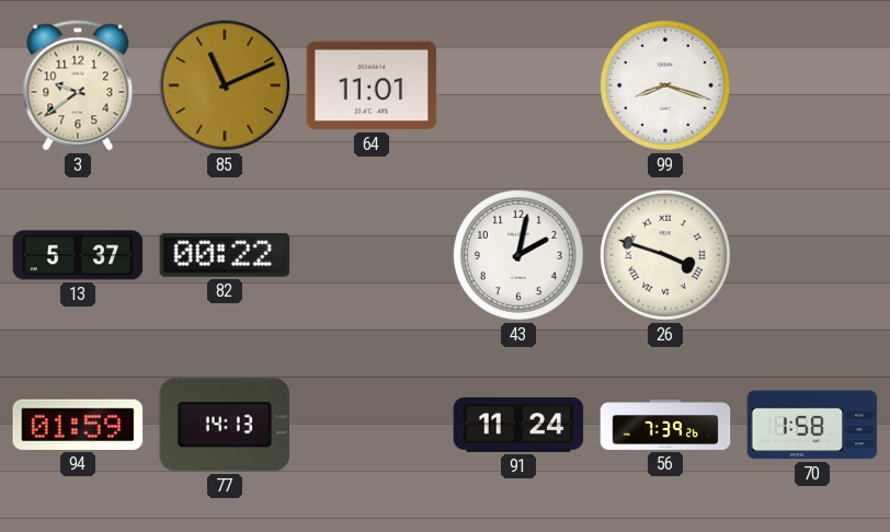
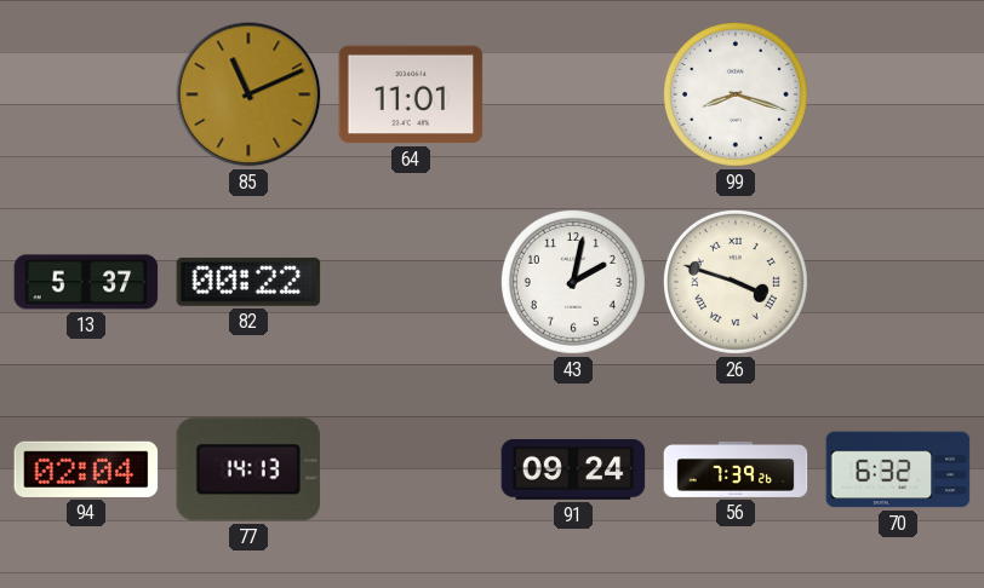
3: 9:39 -> none
94: 01:59 -> 02:04
91: 11:24 -> 09:24
70: 1:58 -> 6:32
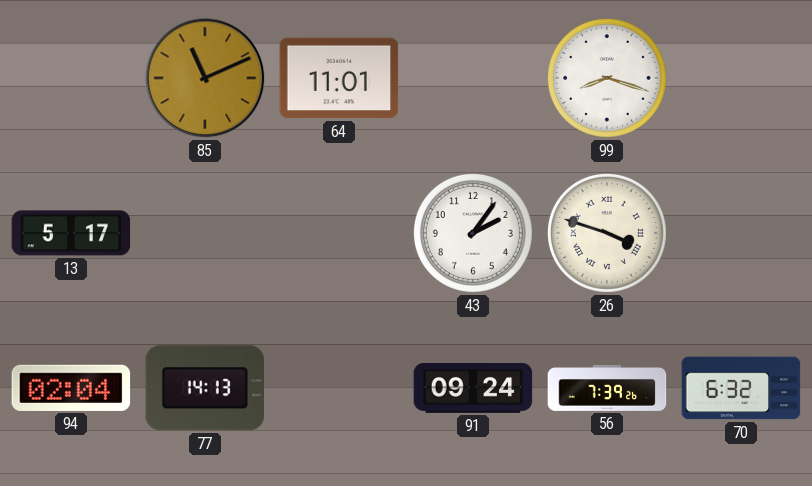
13: 5:37 -> 5:17
82: 00:22 -> none
43: 2:02 -> 2:06
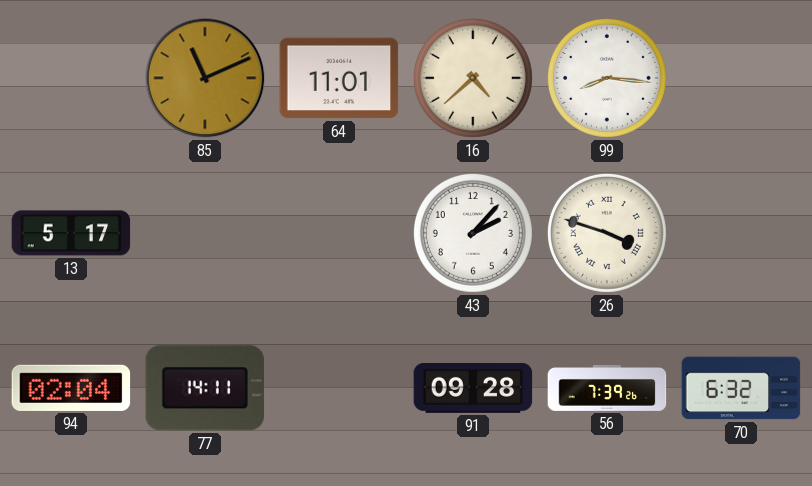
16: none -> 4:38
99: 8:18 -> 8:16
43: 2:06 -> 2:07
77: 14:13 -> 14:11
91: 09:24 -> 09:28
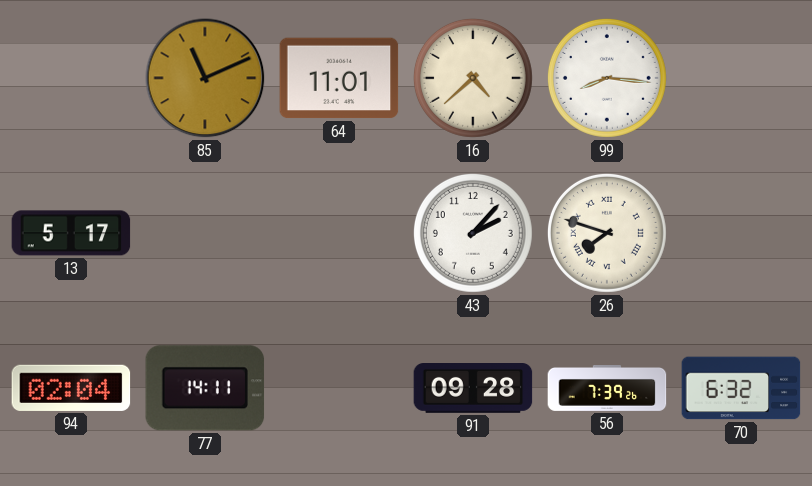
26: 3:48 -> 7:48
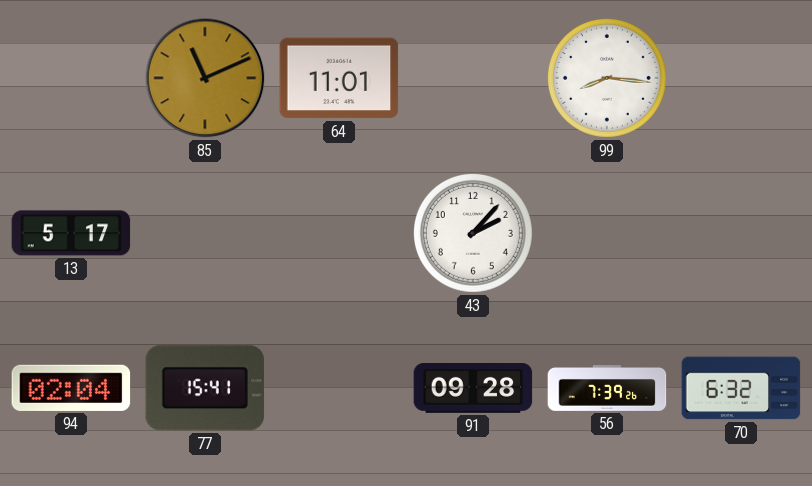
16: 4:38 -> none
26: 7:48 -> none
77: 14:11 -> 15:41
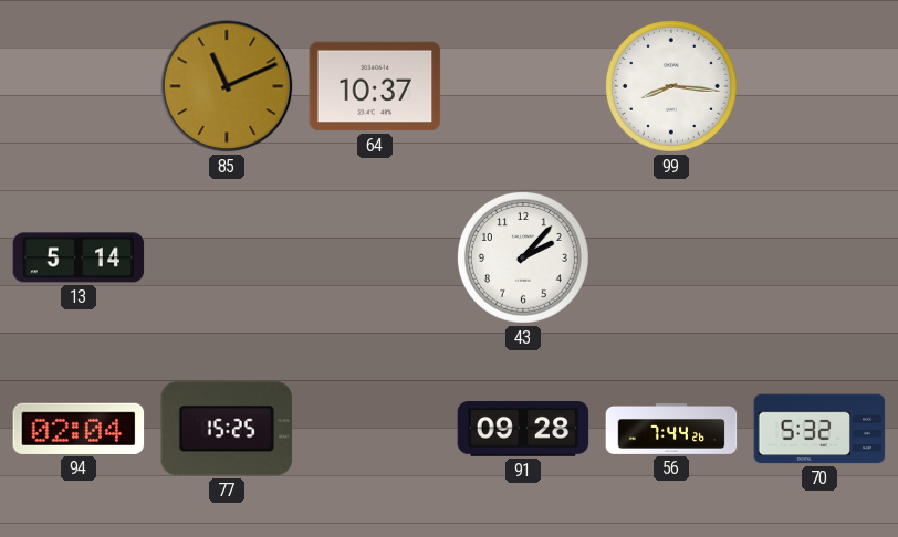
64: 11:01 -> 10:37
13: 5:17 -> 5:14
77: 15:41 -> 15:25
56: 7:39 -> 7:44
70: 6:32 -> 5:32
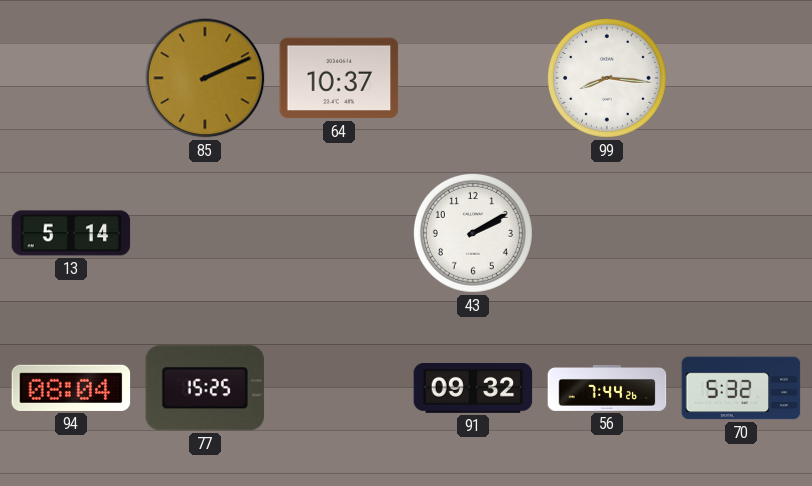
85: 11:11 -> 2:11
43: 2:07 -> 2:10
94: 02:04 -> 08:04
91: 09:28 -> 09:32
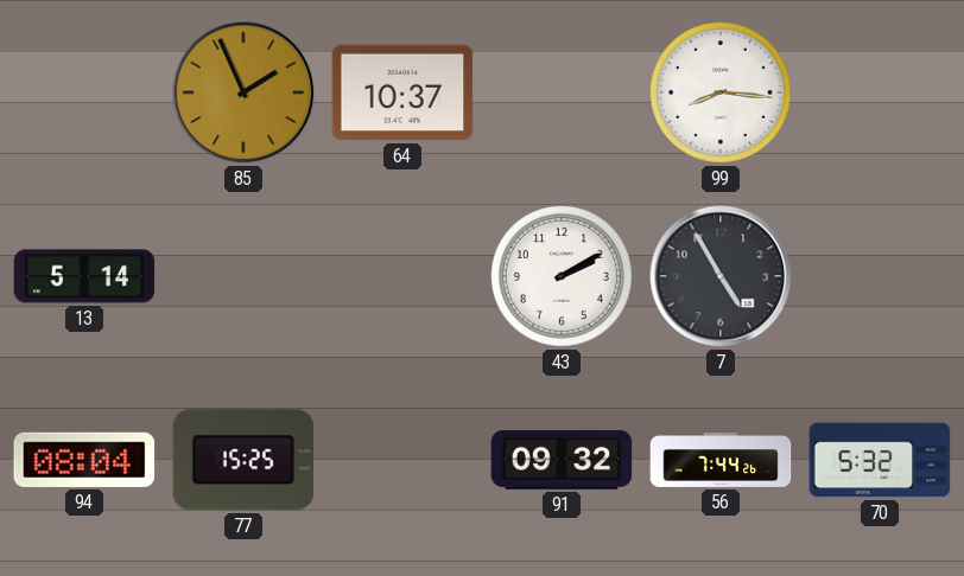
85: 2:11 -> 1:56
7: none -> 4:55
